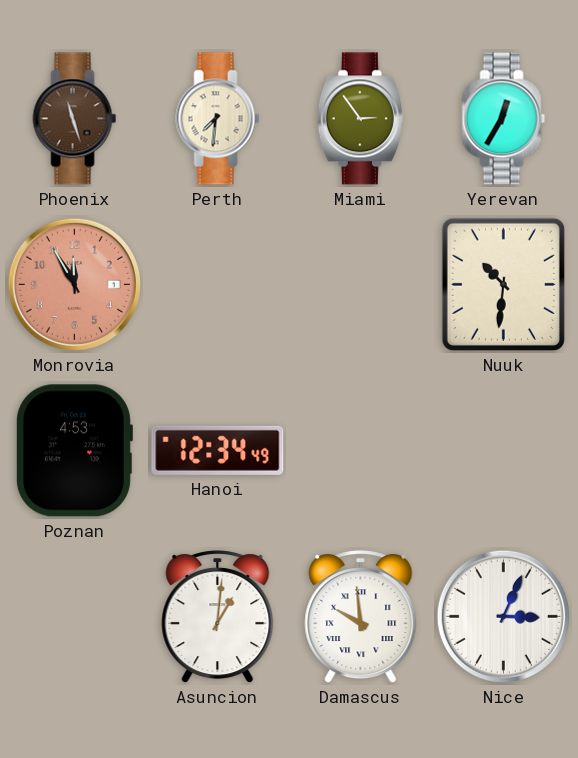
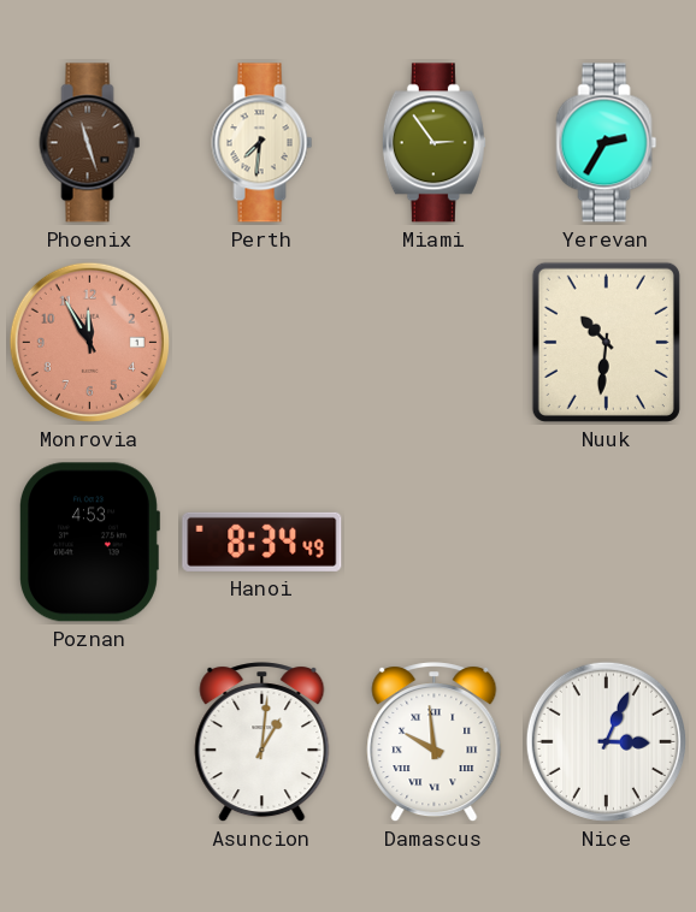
Yerevan: 12:35 -> 2:35
Hanoi: 12:34 -> 8:34
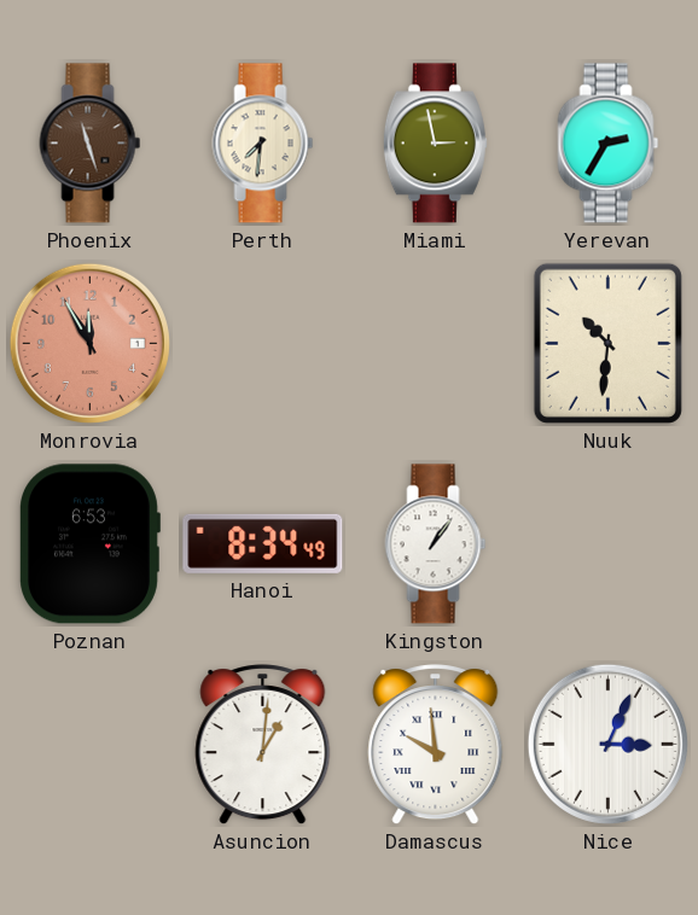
Miami: 2:54 -> 2:58
Poznan: 4:53 -> 6:53
Kingston: none -> 1:06
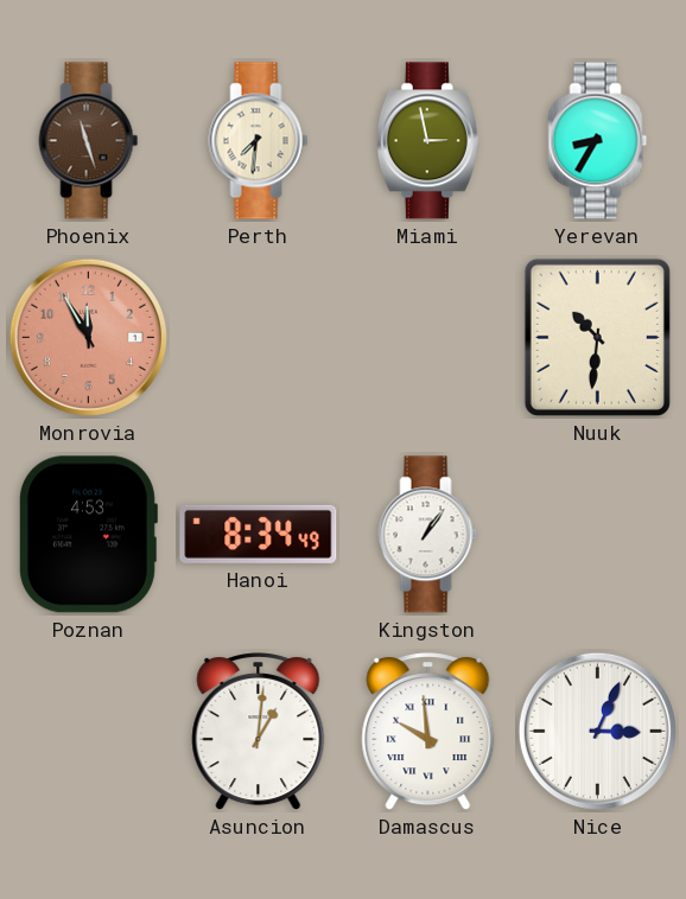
Yerevan: 2:35 -> 8:35
Poznan: 6:53 -> 4:53
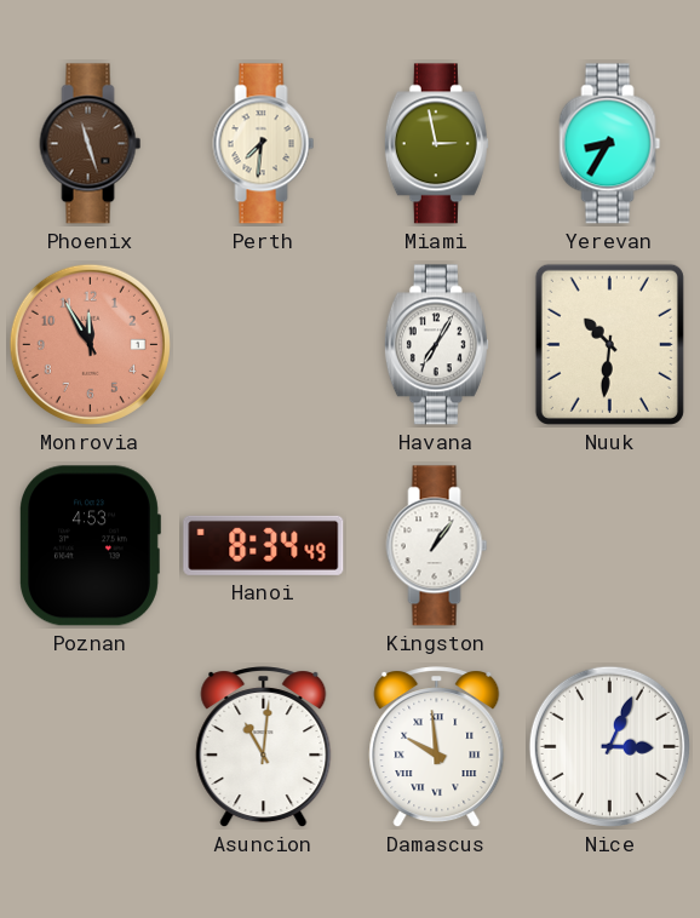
Havana: none -> 7:05
Asuncion: 1:01 -> 11:01
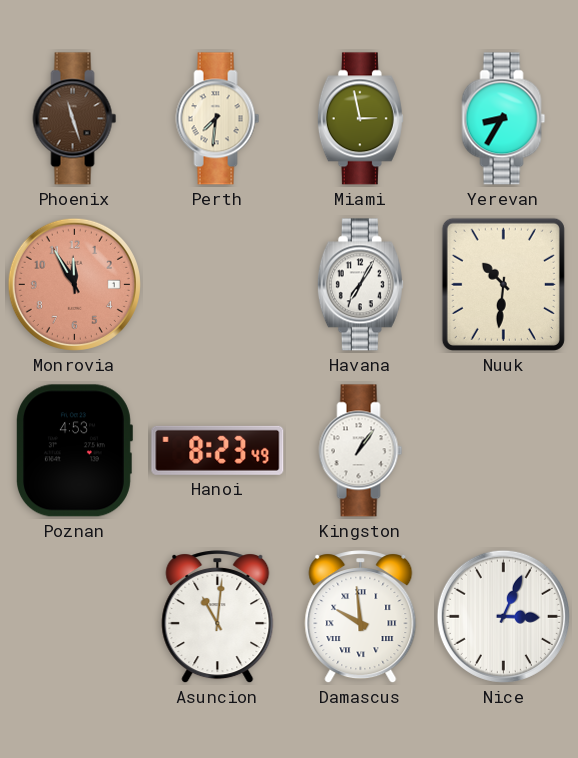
Hanoi: 8:34 -> 8:23
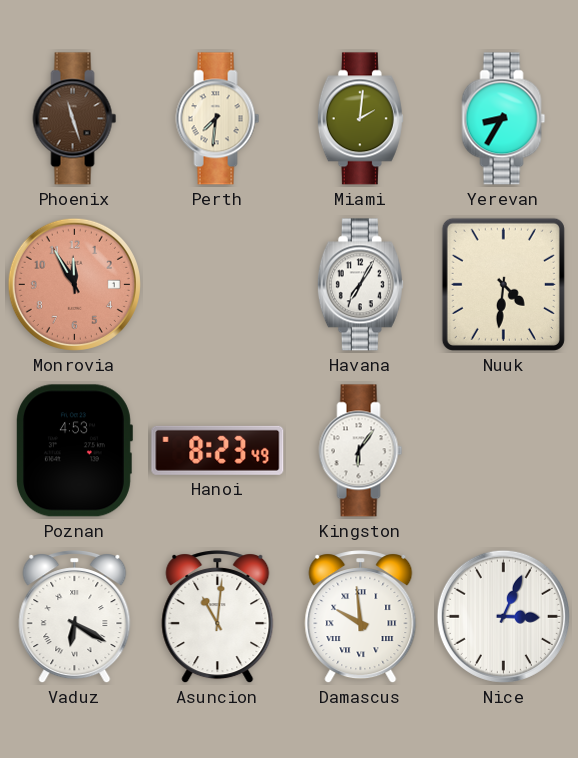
Miami: 2:58 -> 2:01
Nuuk: 10:31 -> 4:31
Kingston: 1:06 -> 6:06
Vaduz: none -> 6:20
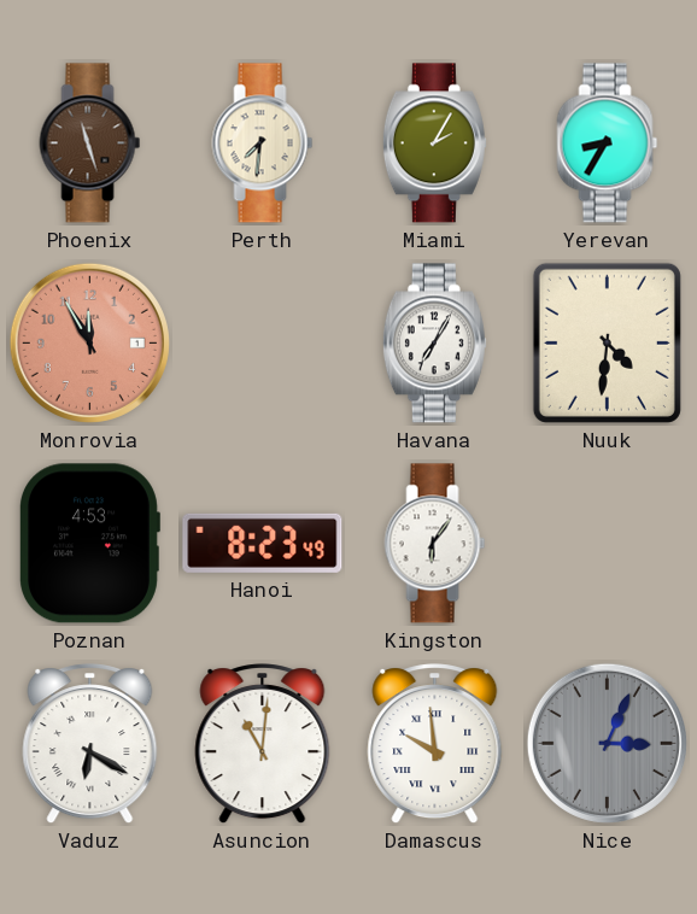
Miami: 2:01 -> 2:05
Nice dial: white -> grey
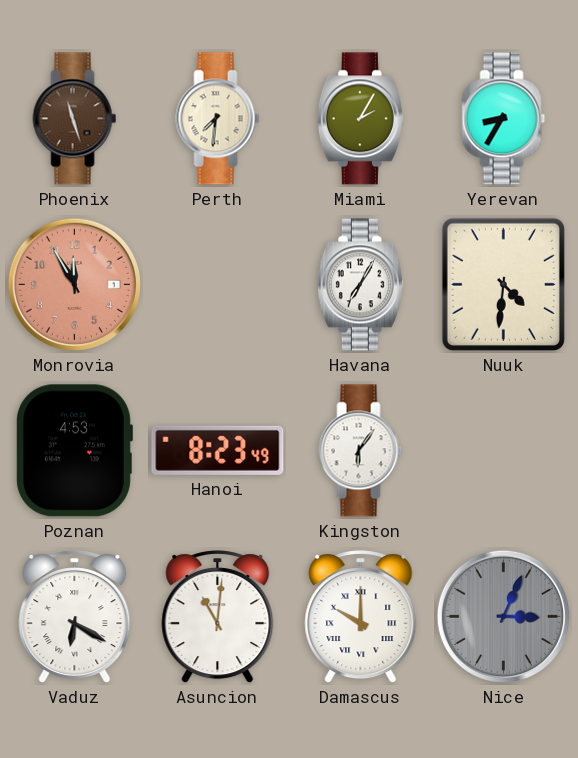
Damascus: 9:59 -> 10:00
